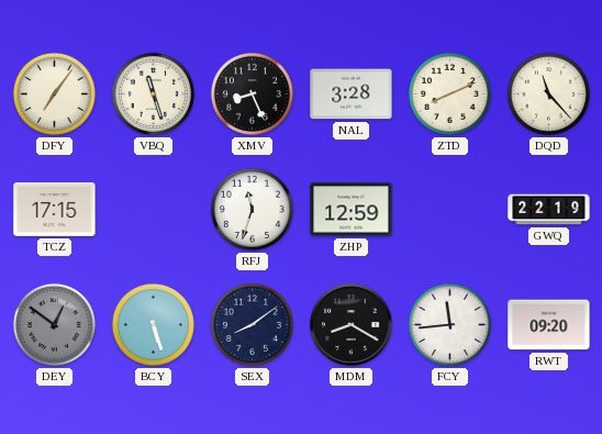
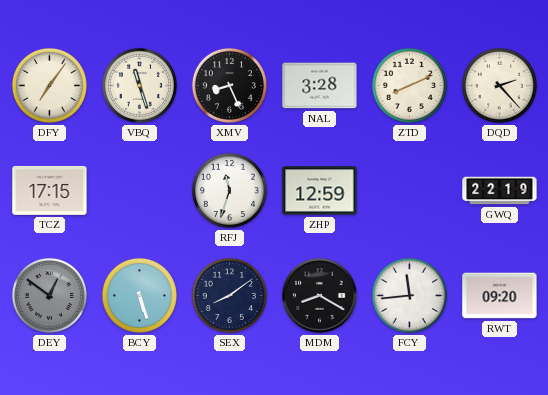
DQD: 11:23 -> 2:23
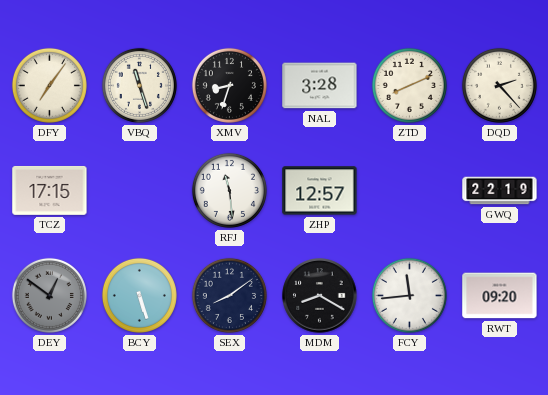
XMV: 8:26 -> 8:33
RFJ: 11:33 -> 11:29
ZHP: 12:59 -> 12:57
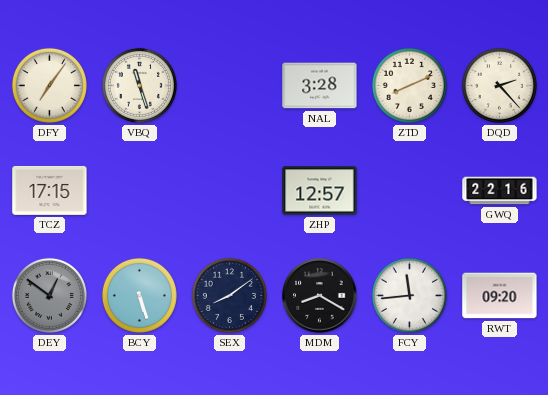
XMV: 8:33 -> none
RFJ: 11:29 -> none
GWQ: 22:19 -> 22:16
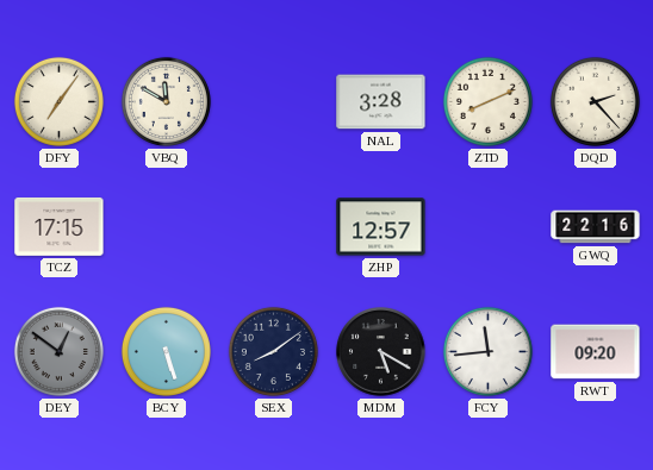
VBQ: 11:27 -> 11:50
MDM: 8:20 -> 5:20
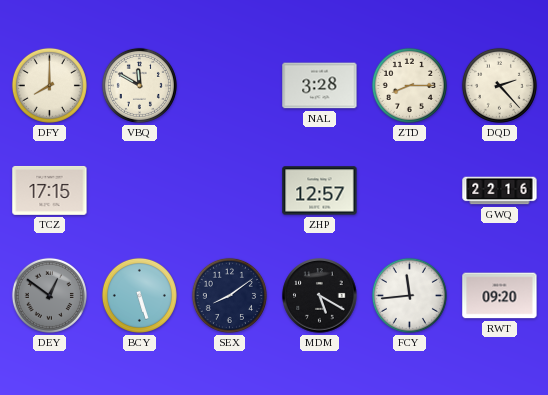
DFY: 7:06 -> 8:00
ZTD: 8:11 -> 8:15
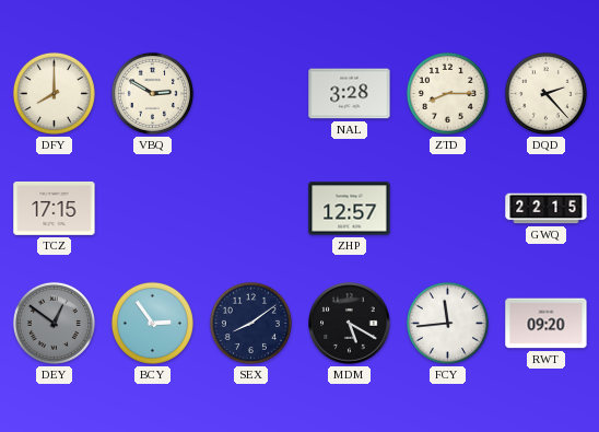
VBQ: 11:50 -> 2:50
GWQ: 22:16 -> 22:15
BCY: 5:27 -> 2:54
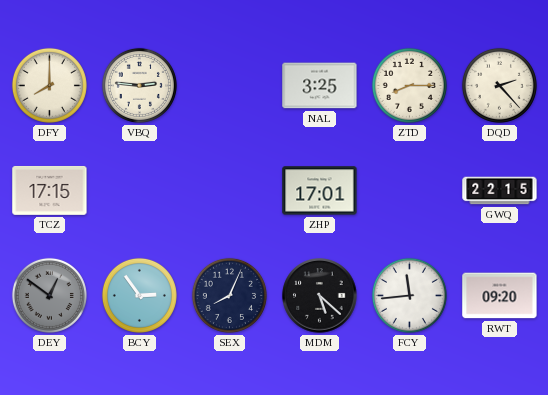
VBQ: 2:50 -> 2:46
NAL: 3:28 -> 3:25
ZHP: 12:57 -> 17:01
SEX: 8:09 -> 8:04
MDM: 5:20 -> 5:22
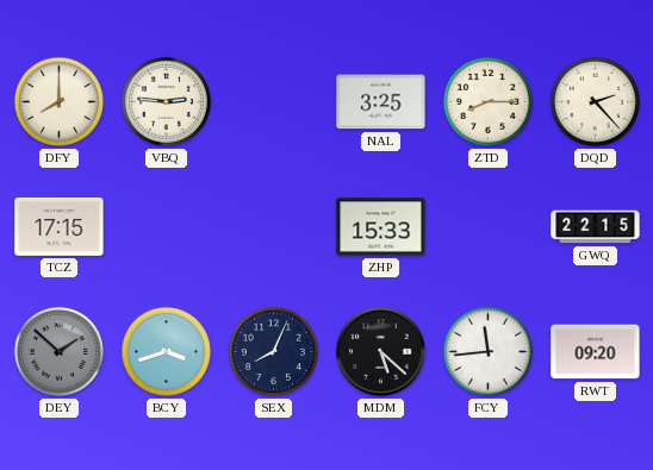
ZHP: 17:01 -> 15:33
DEY: 12:51 -> 1:52
BCY: 2:54 -> 3:42
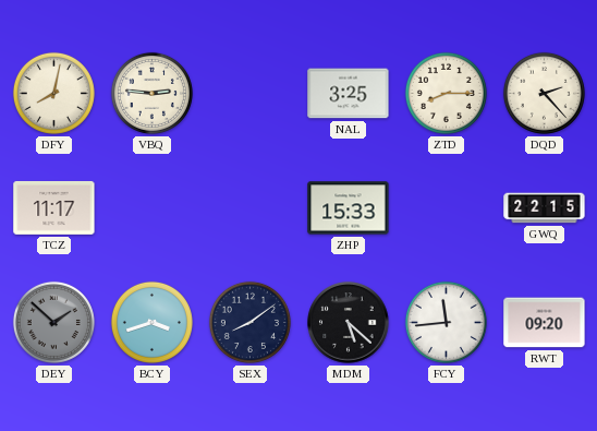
DFY: 8:00 -> 8:02
TCZ: 17:15 -> 11:17
SEX: 8:04 -> 8:09
